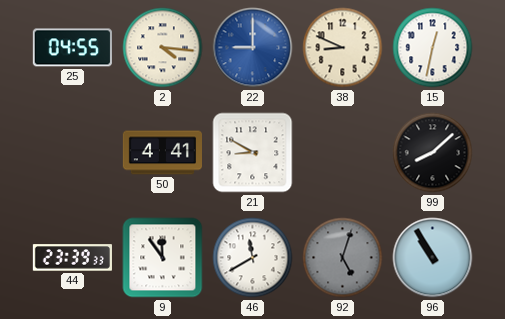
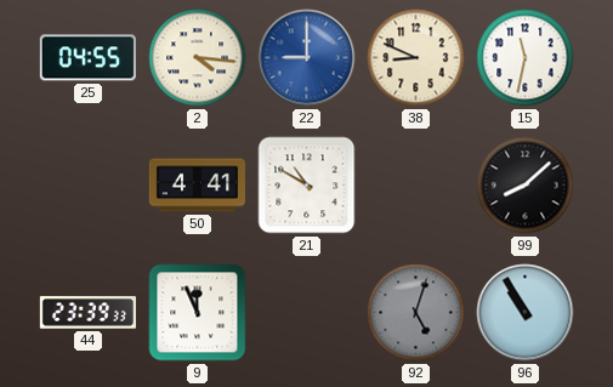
15: 12:32 -> 11:32
21: 8:50 -> 10:50
9: 11:54 -> 11:56
46: 11:40 -> none
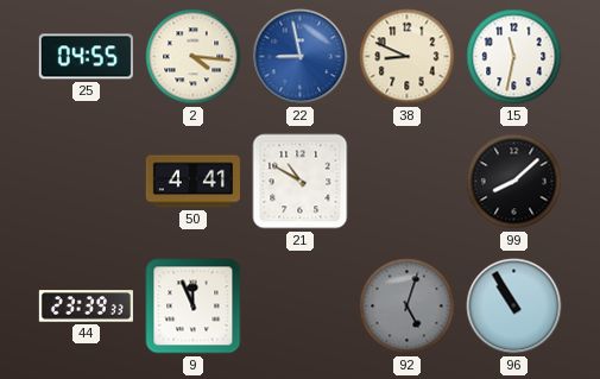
22: 9:00 -> 8:58
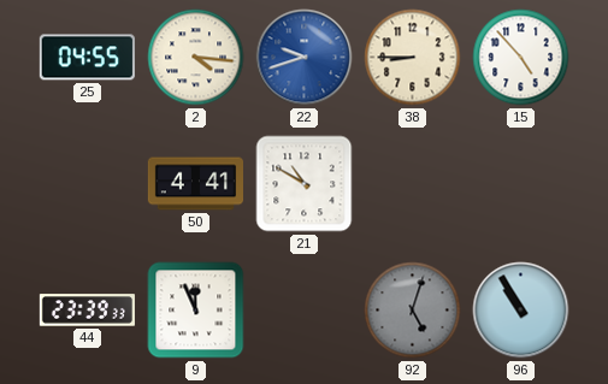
22: 8:58 -> 9:42
38: 8:49 -> 8:45
15: 11:32 -> 4:53
99: 8:08 -> none
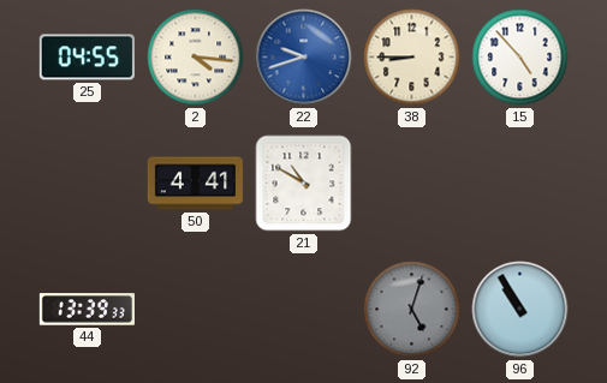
44: 23:39 -> 13:39
9: 11:56 -> none
